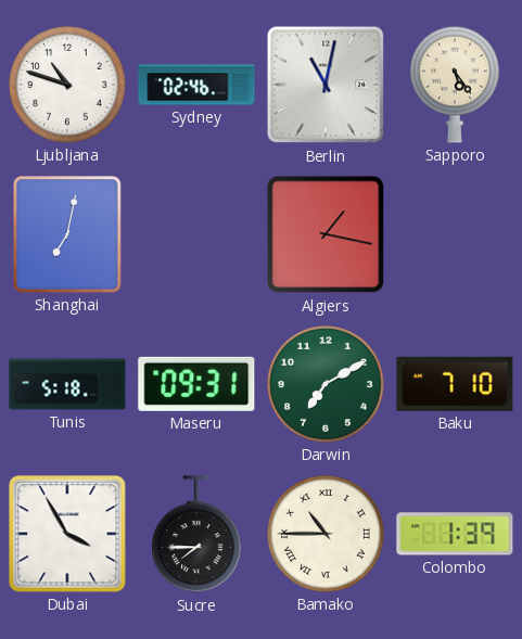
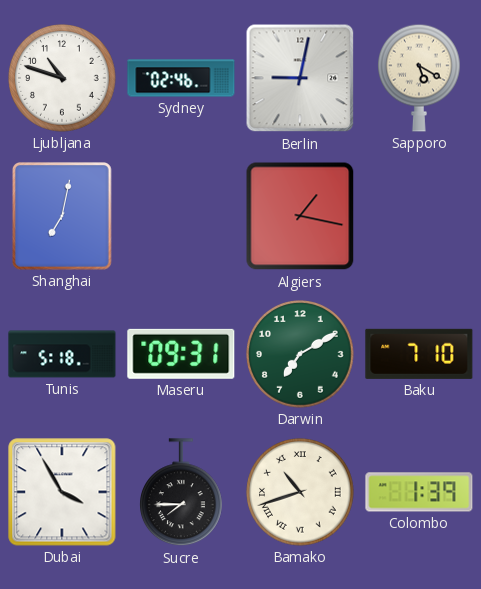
Berlin: 11:02 -> 9:02
Sapporo: 5:24 -> 5:20
Bamako: 10:45 -> 10:42
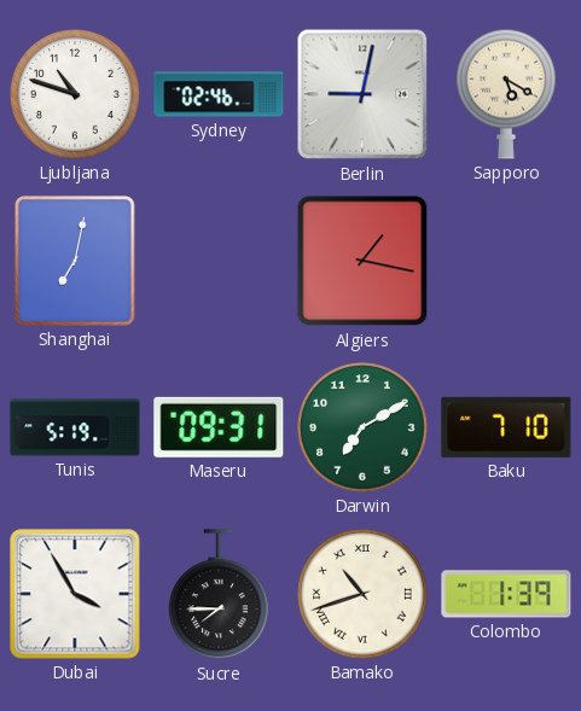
Tunis: 5:18 -> 5:19
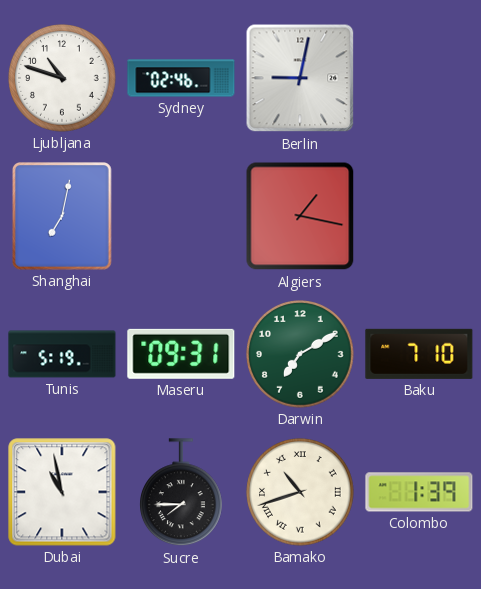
Sapporo: 5:20 -> none
Dubai: 3:55 -> 10:58
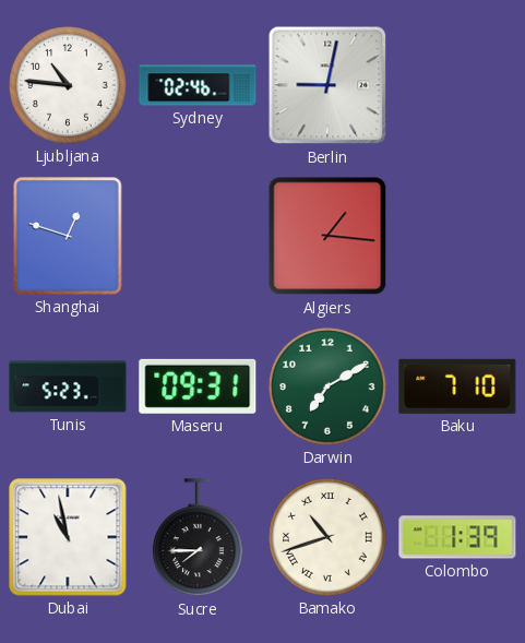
Ljubljana: 10:48 -> 10:46
Shanghai: 7:02 -> 12:48
Algiers: 1:17 -> 1:16
Tunis: 5:19 -> 5:23
